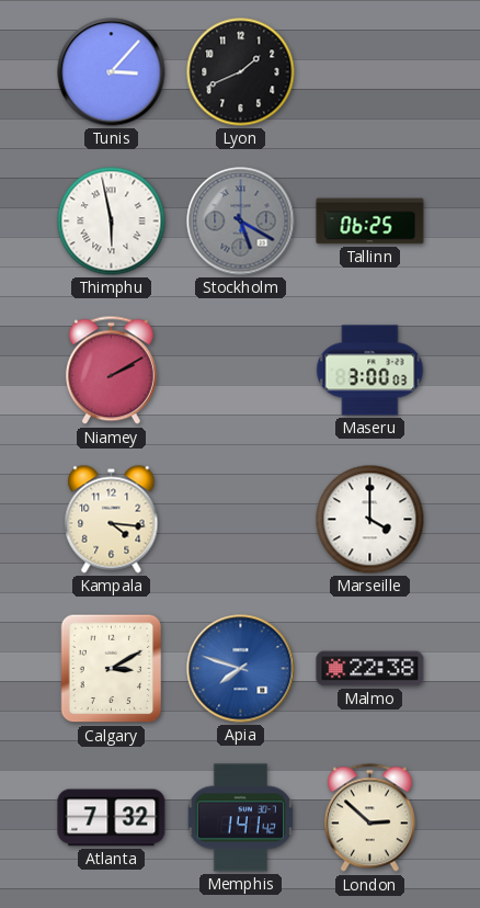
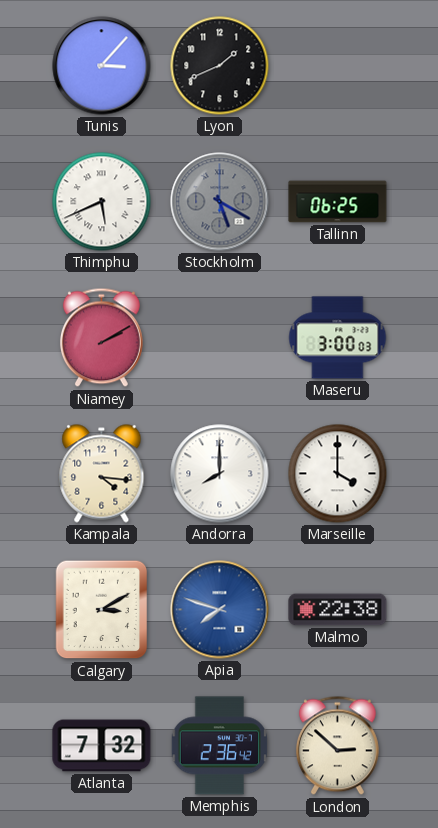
Thimphu: 5:58 -> 5:41
Andorra: none -> 8:00
Memphis: 1:41 -> 2:36
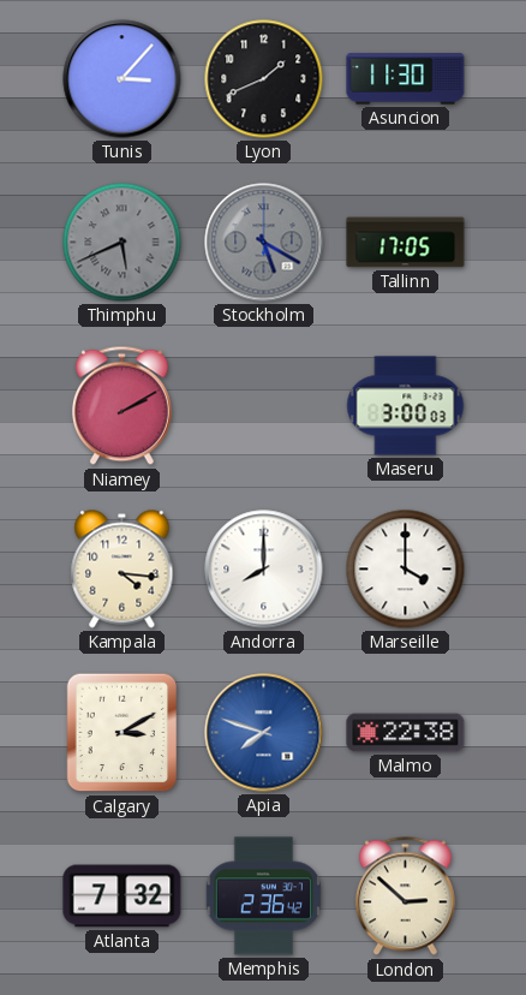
Asuncion: none -> 11:30
Thimphu dial: white -> grey
Tallinn: 06:25 -> 17:05
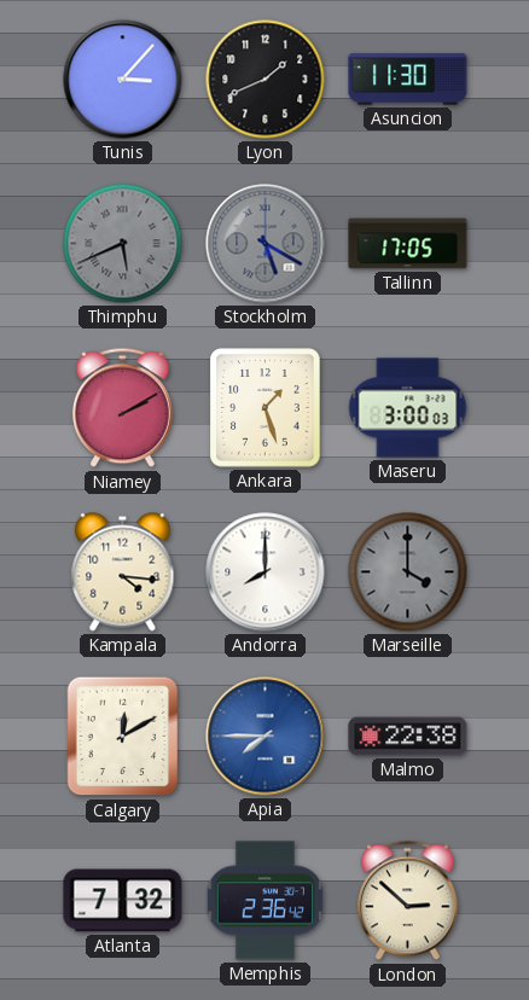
Ankara: none -> 1:27
Marseille dial: white -> grey
Calgary: 3:10 -> 12:10
Apia: 7:48 -> 7:45
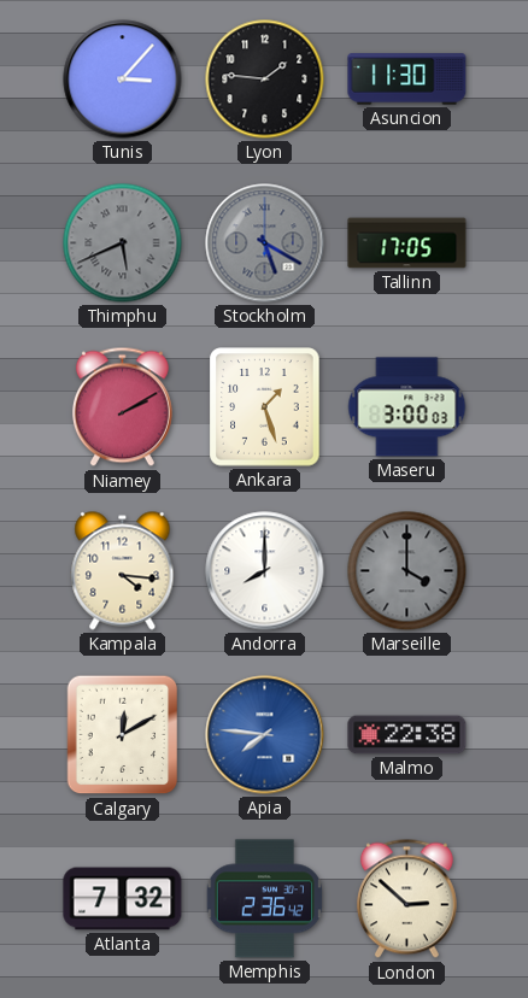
Lyon: 1:41 -> 1:46
Apia: 7:45 -> 7:46
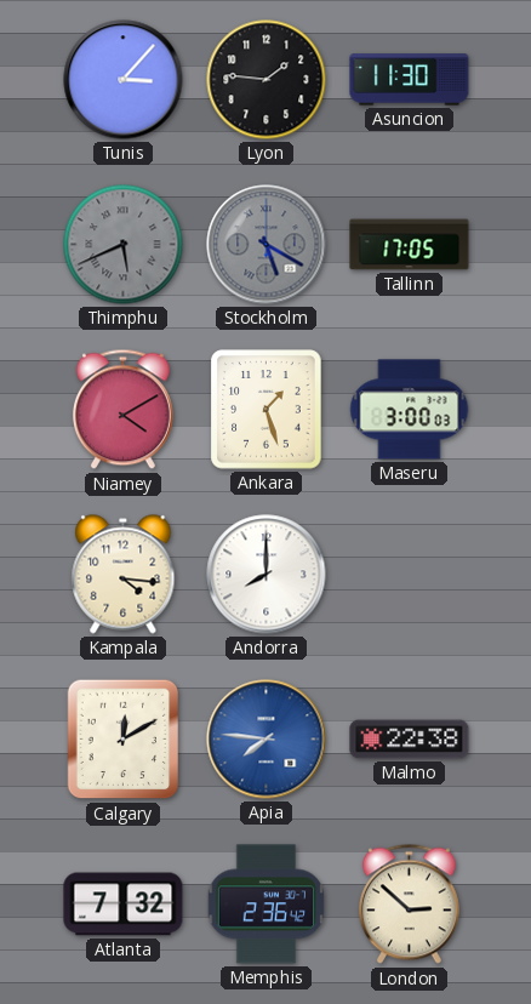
Niamey: 2:10 -> 4:10
Marseille: 4:00 -> none
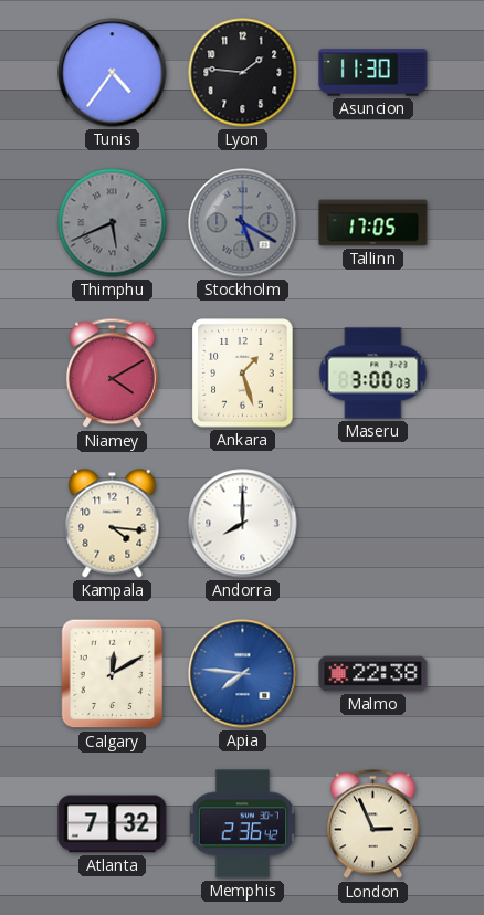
Tunis: 3:07 -> 4:36
London: 2:52 -> 2:56
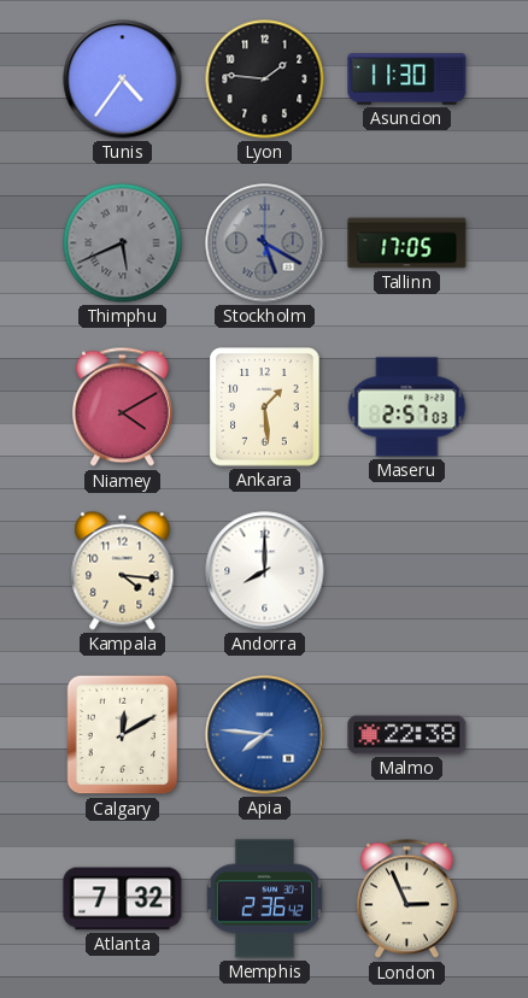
Ankara: 1:27 -> 1:29
Maseru: 3:00 -> 2:57
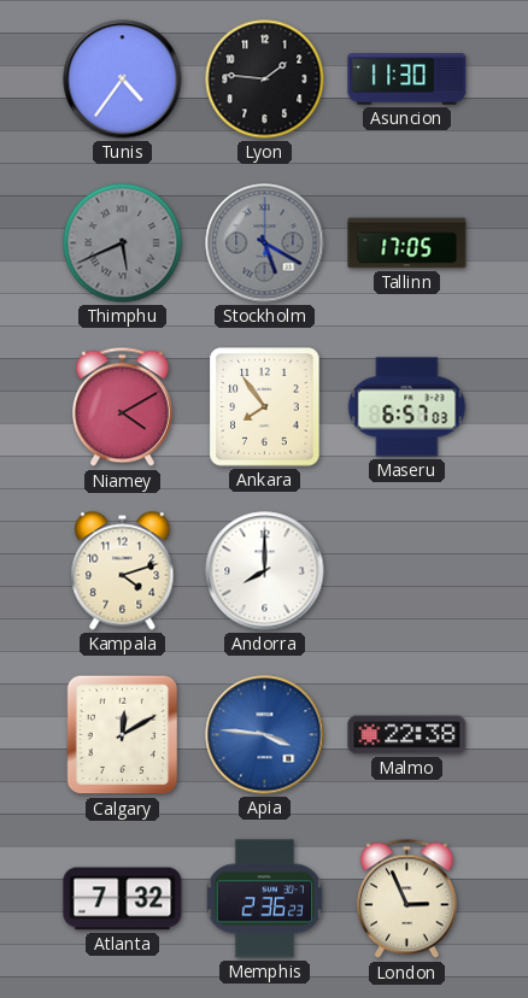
Ankara: 1:29 -> 7:54
Maseru: 2:57 -> 6:57
Kampala: 4:16 -> 4:12
Apia: 7:46 -> 3:46
Memphis: 2:36:42 -> 2:36:23
